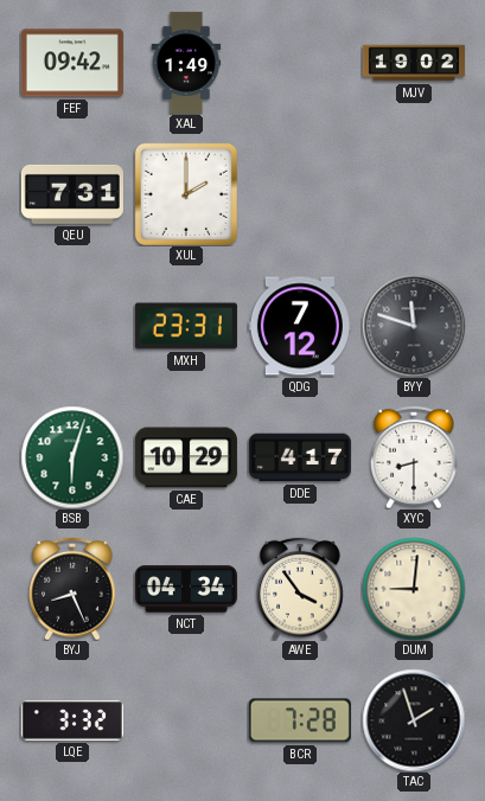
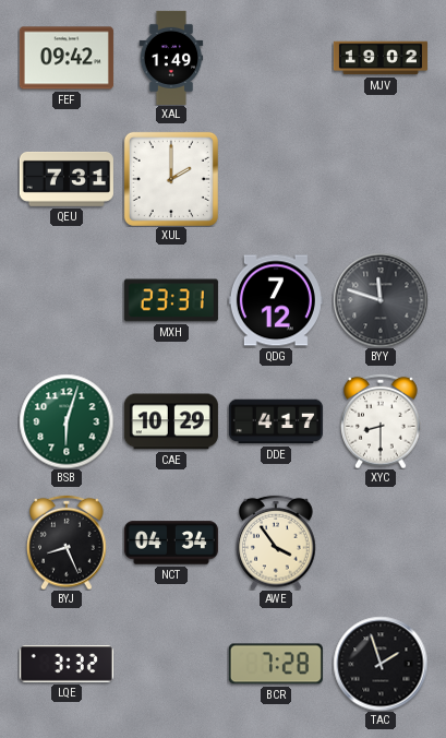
DUM: 9:01 -> none
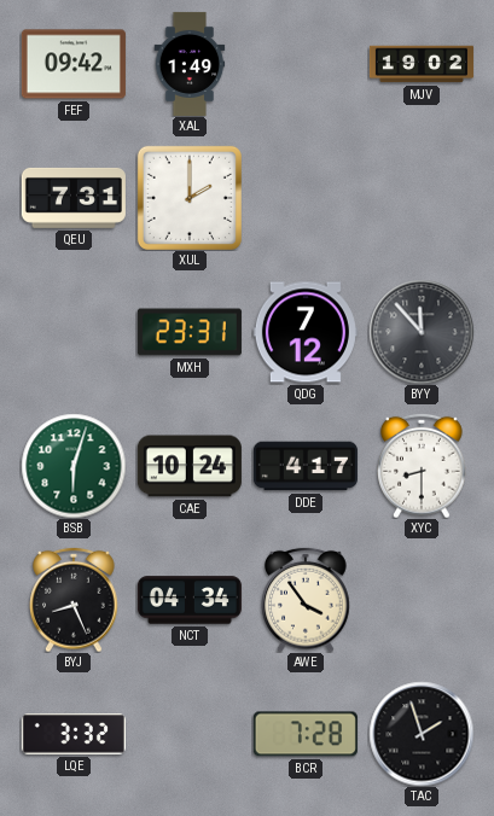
BYY: 11:48 -> 11:53
CAE: 10:29 -> 10:24
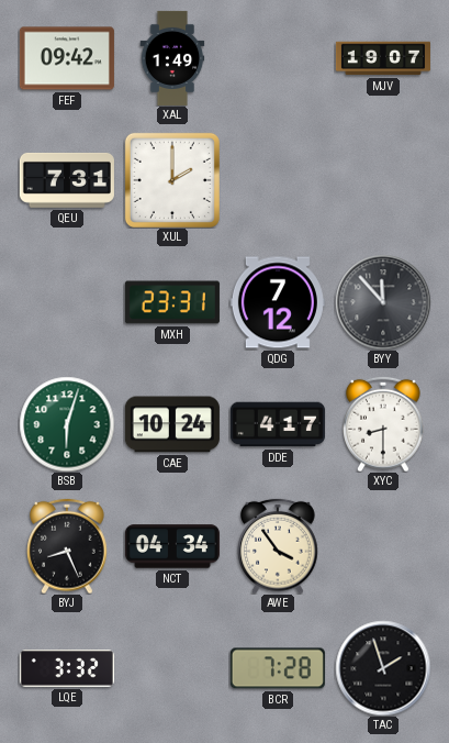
MJV: 19:02 -> 19:07
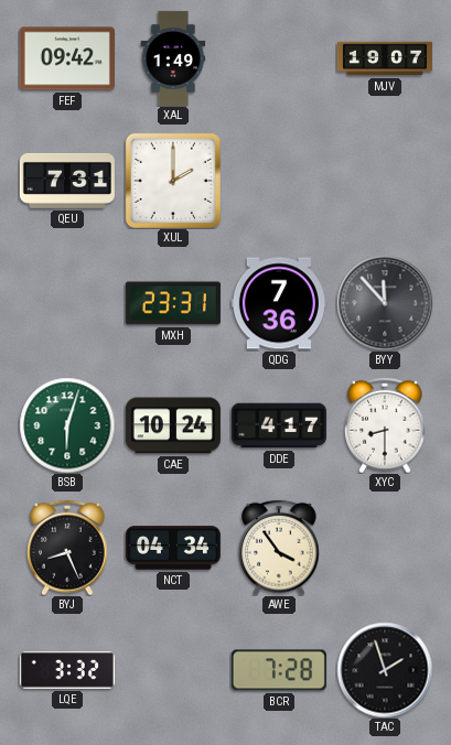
QDG: 7:12 -> 7:36
